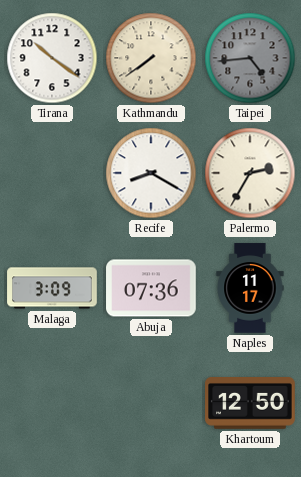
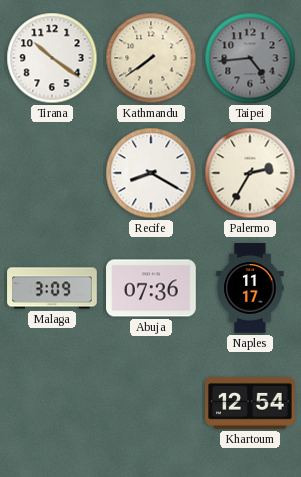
Khartoum: 12:50 -> 12:54
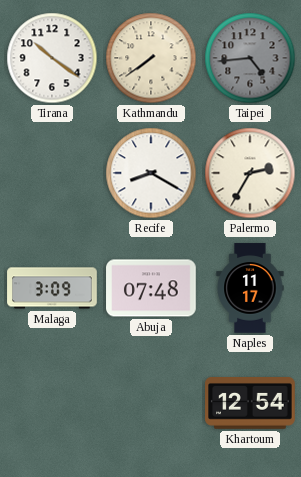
Abuja: 07:36 -> 07:48
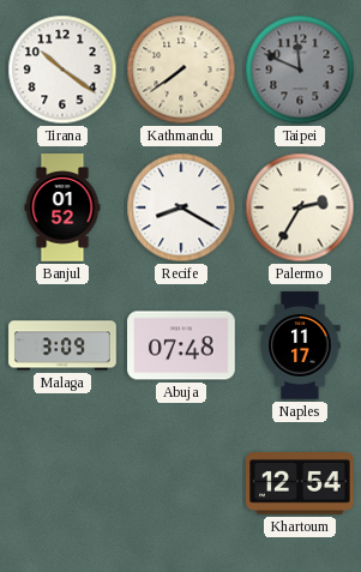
Taipei: 4:44 -> 11:49
Banjul: none -> 01:52
